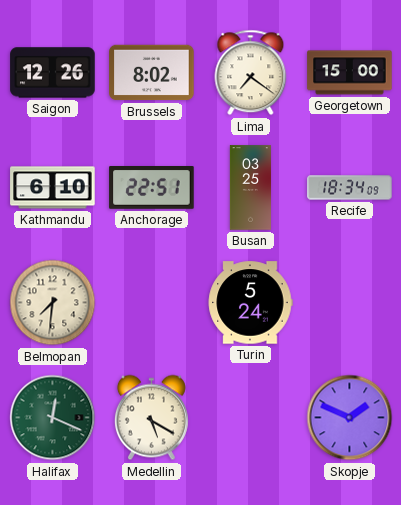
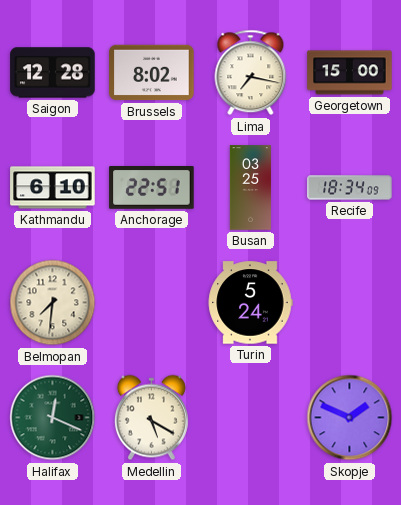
Saigon: 12:26 -> 12:28
Lima: 7:21 -> 7:17
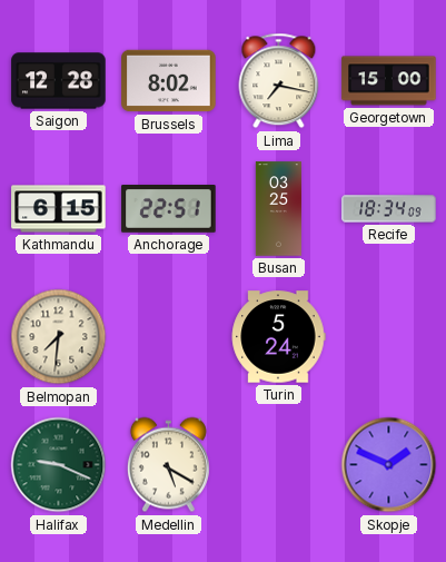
Kathmandu: 6:10 -> 6:15
Halifax: 12:19 -> 9:19
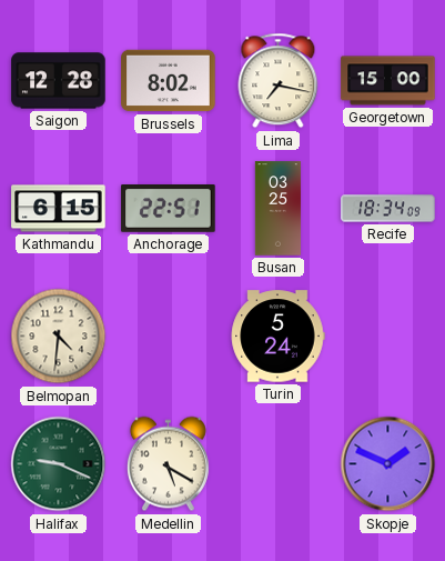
Belmopan: 7:31 -> 4:31
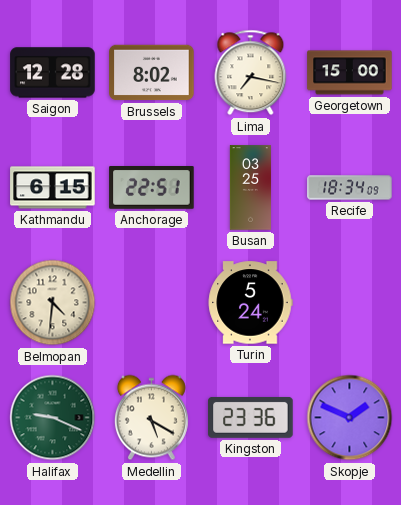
Kingston: none -> 23:36
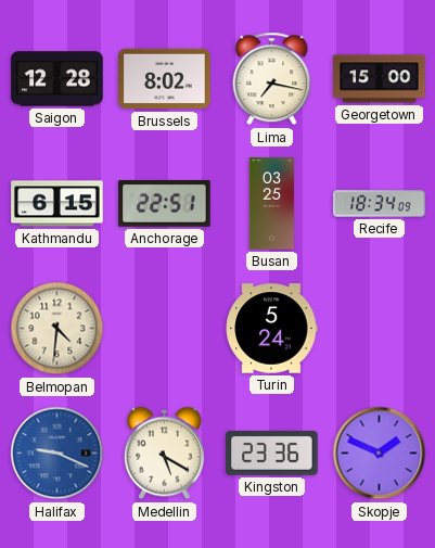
Halifax dial: green -> blue
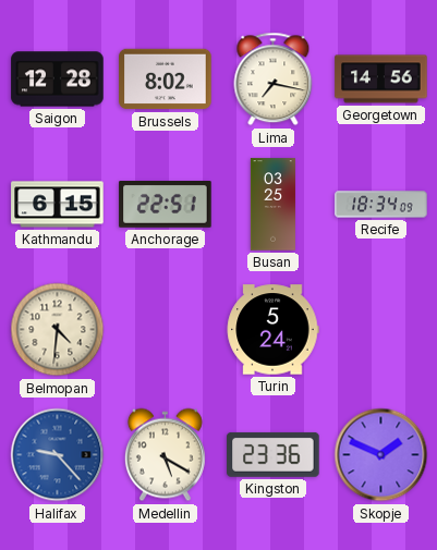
Georgetown: 15:00 -> 14:56
Halifax: 9:19 -> 9:23
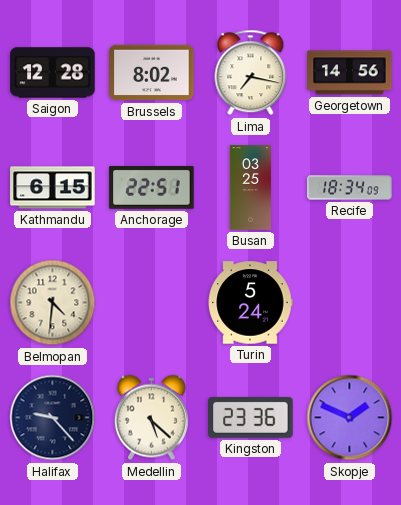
Halifax dial: blue -> navy
Medellin: 5:20 -> 5:22
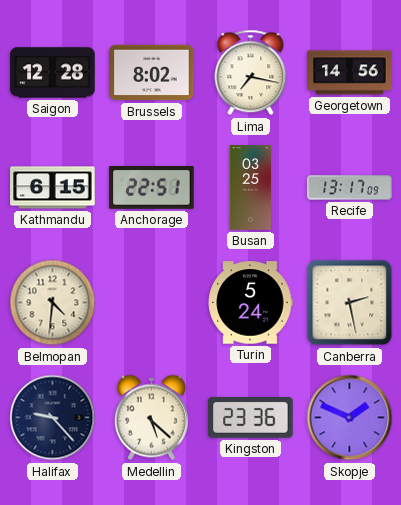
Recife: 18:34 -> 13:17
Canberra: none -> 2:28
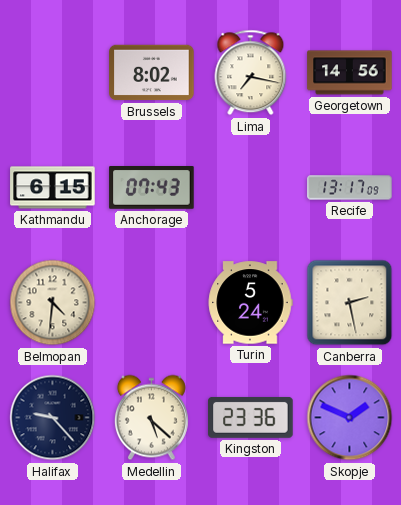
Saigon: 12:28 -> none
Anchorage: 22:51 -> 07:43
Busan: 03:25 -> none
